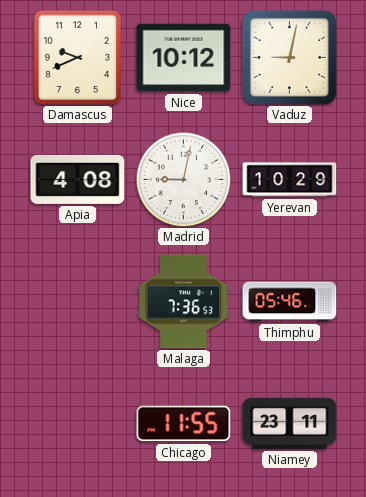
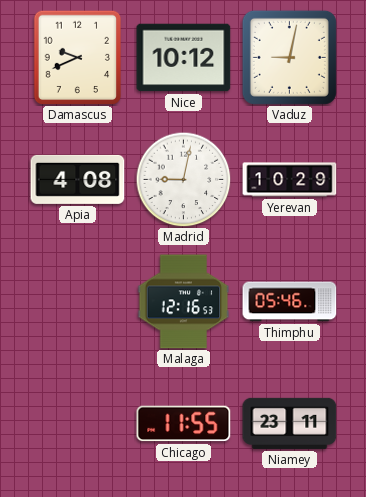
Malaga: 7:36 -> 12:16
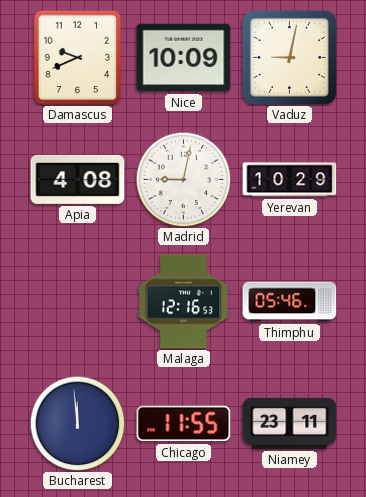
Nice: 10:12 -> 10:09
Bucharest: none -> 11:59
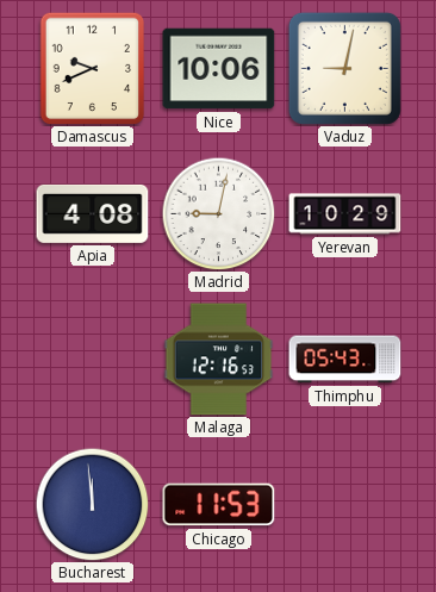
Nice: 10:09 -> 10:06
Thimphu: 05:46 -> 05:43
Chicago: 11:55 -> 11:53
Niamey: 23:11 -> none
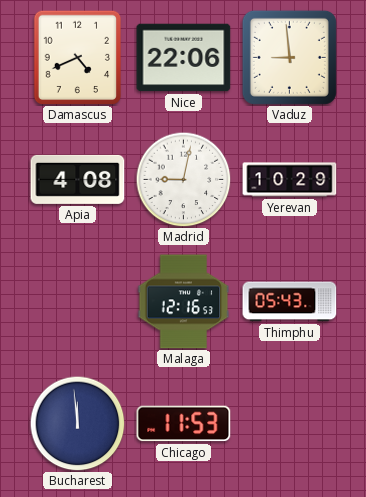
Damascus: 9:41 -> 4:41
Nice: 10:06 -> 22:06
Vaduz: 9:02 -> 8:59
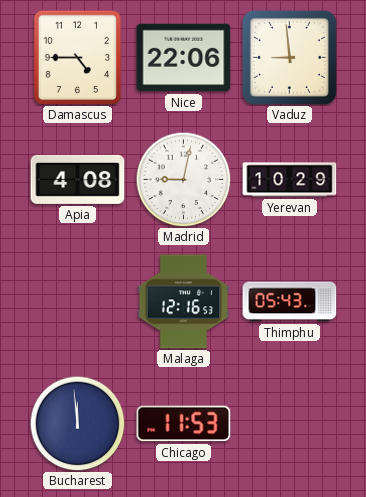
Damascus: 4:41 -> 4:45
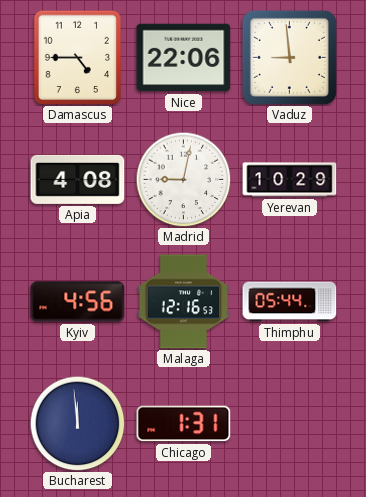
Kyiv: none -> 4:56
Thimphu: 05:43 -> 05:44
Chicago: 11:53 -> 1:31
